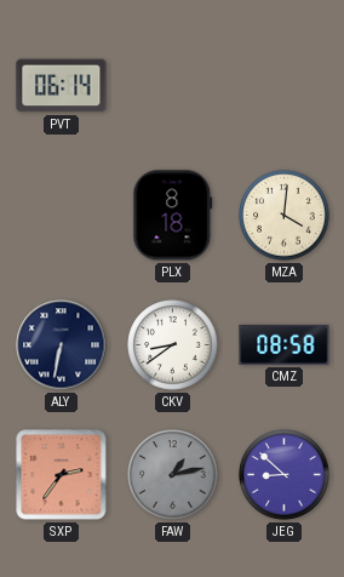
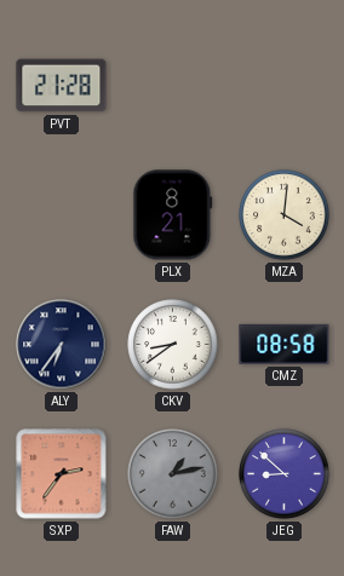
PVT: 06:14 -> 21:28
PLX: 8:18 -> 8:21
ALY: 6:32 -> 6:36
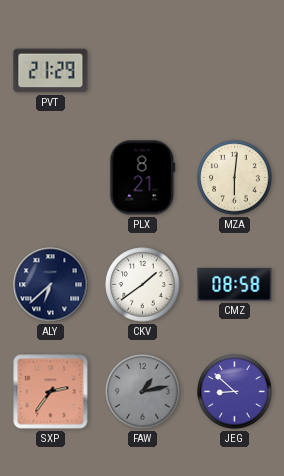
PVT: 21:28 -> 21:29
MZA: 4:01 -> 6:01
ALY: 6:36 -> 6:38
CKV: 8:39 -> 1:39
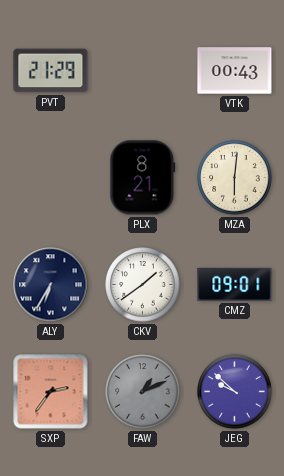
VTK: none -> 00:43
ALY: 6:38 -> 6:35
CMZ: 08:58 -> 09:01
FAW: 1:13 -> 1:11
JEG: 8:52 -> 9:52
